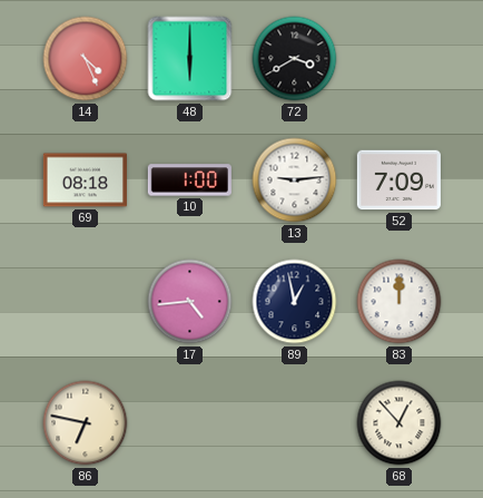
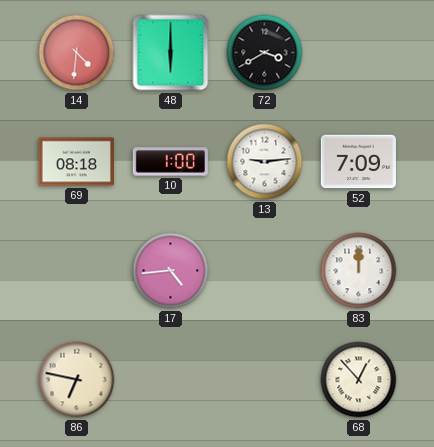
14: 4:26 -> 4:31
89: 12:58 -> none
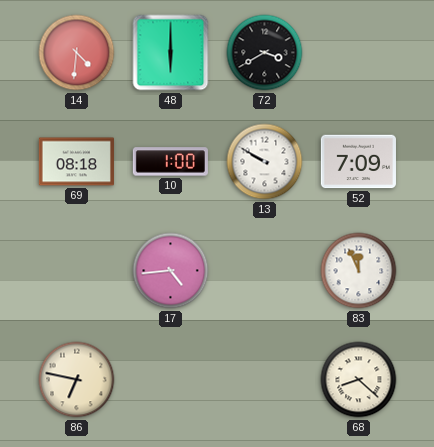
13: 9:14 -> 9:50
83: 12:00 -> 11:56
68: 12:53 -> 8:22
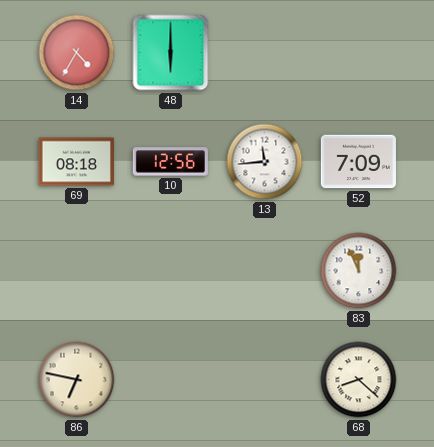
14: 4:31 -> 4:35
72: 3:40 -> none
10: 1:00 -> 12:56
13: 9:50 -> 11:44
17: 4:44 -> none
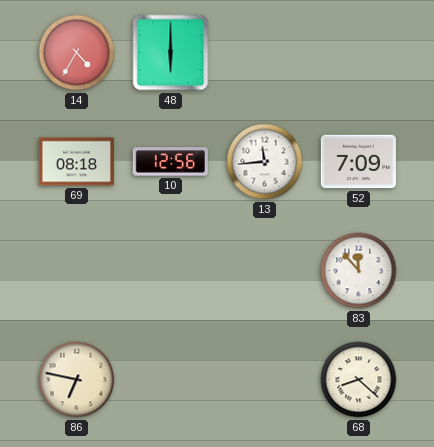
83: 11:56 -> 11:53
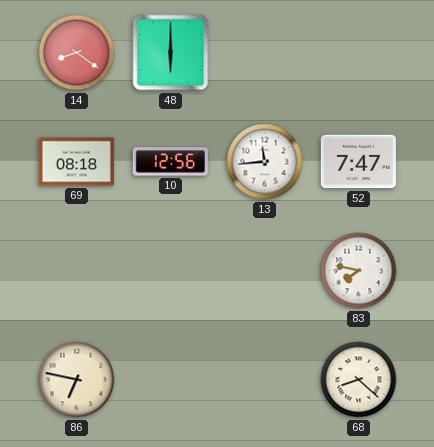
14: 4:35 -> 8:21
52: 7:09 -> 7:47
83: 11:53 -> 7:47
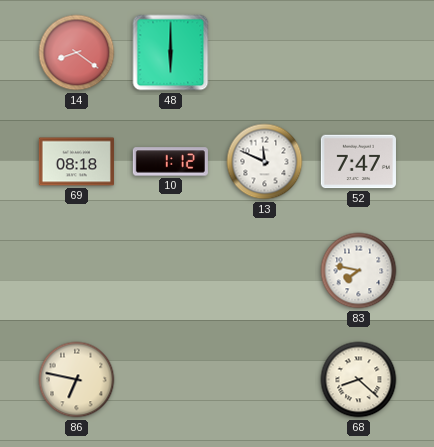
10: 12:56 -> 1:12
13: 11:44 -> 11:49
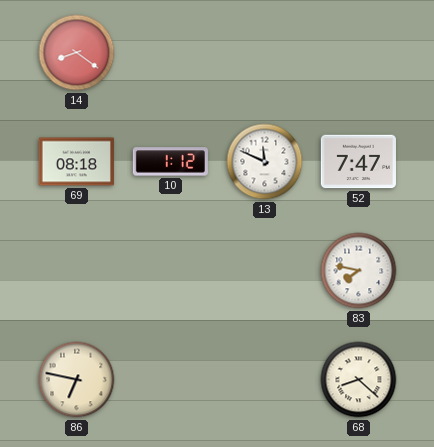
48: 6:00 -> none
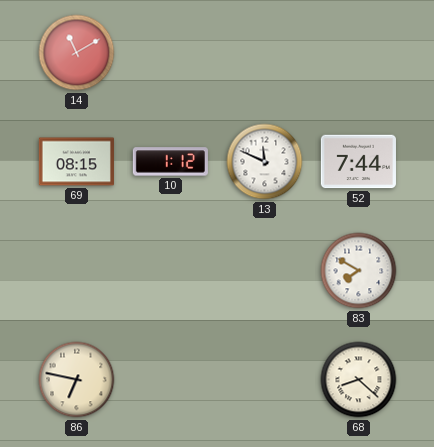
14: 8:21 -> 11:10
69: 08:18 -> 08:15
52: 7:47 -> 7:44
83: 7:47 -> 7:50
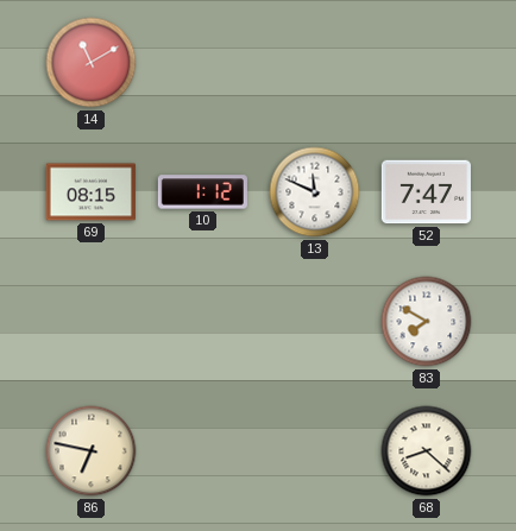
52: 7:44 -> 7:47
